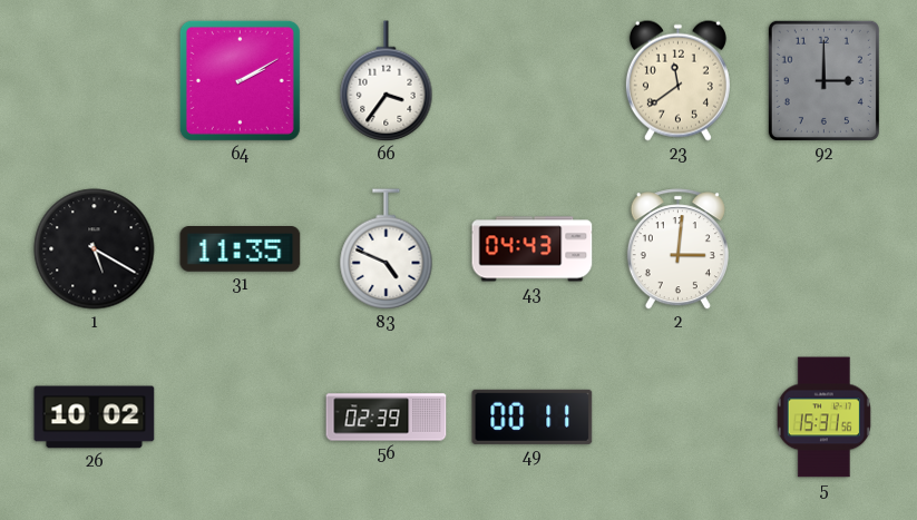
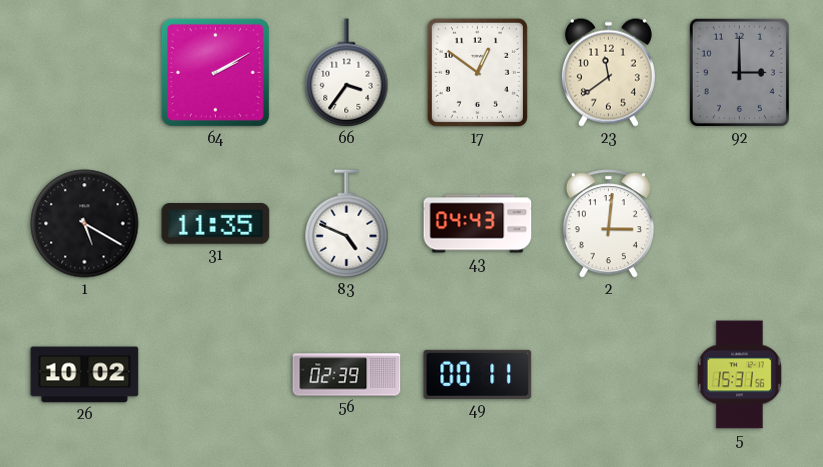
17: none -> 12:51
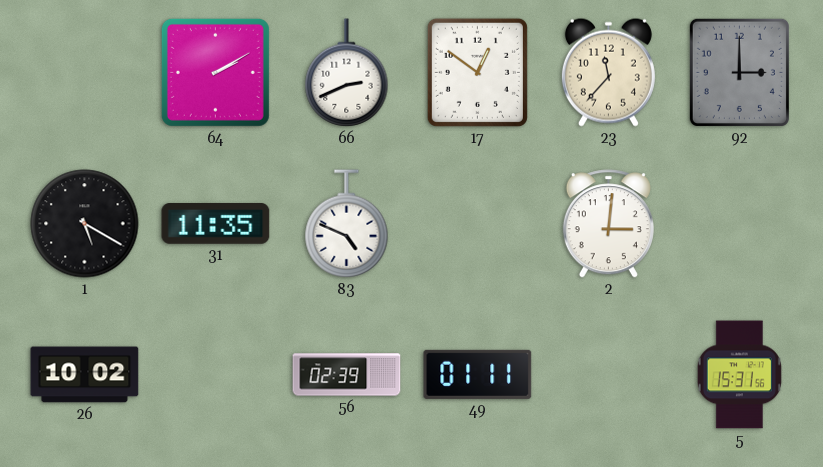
66: 3:36 -> 2:41
23: 11:39 -> 11:37
43: 04:43 -> none
49: 00:11 -> 01:11
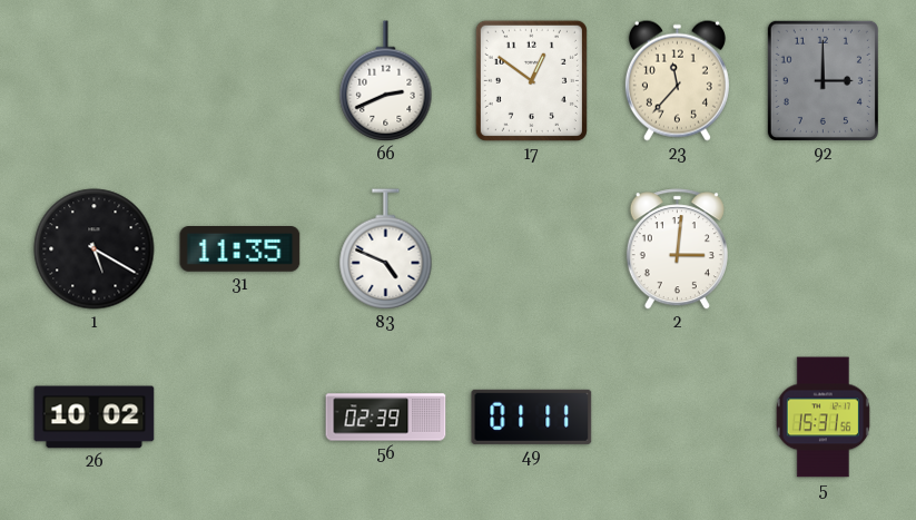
64: 2:10 -> none
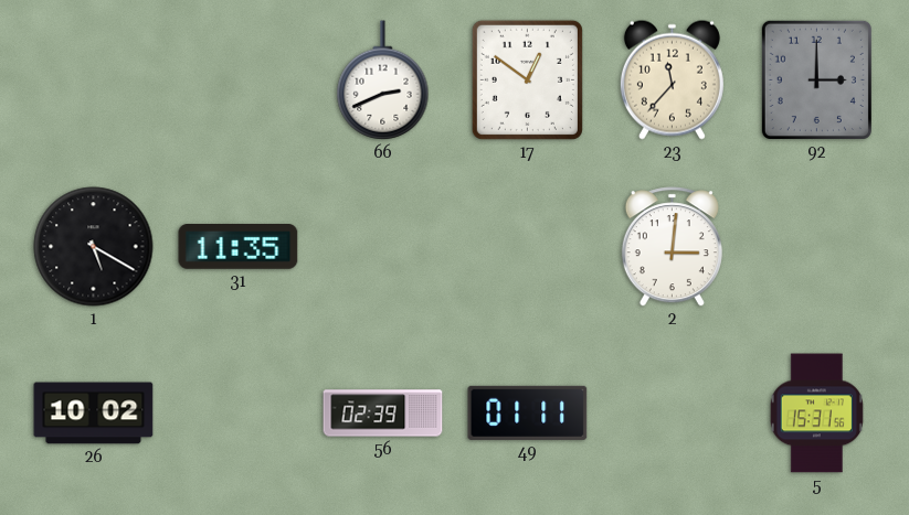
83: 4:49 -> none
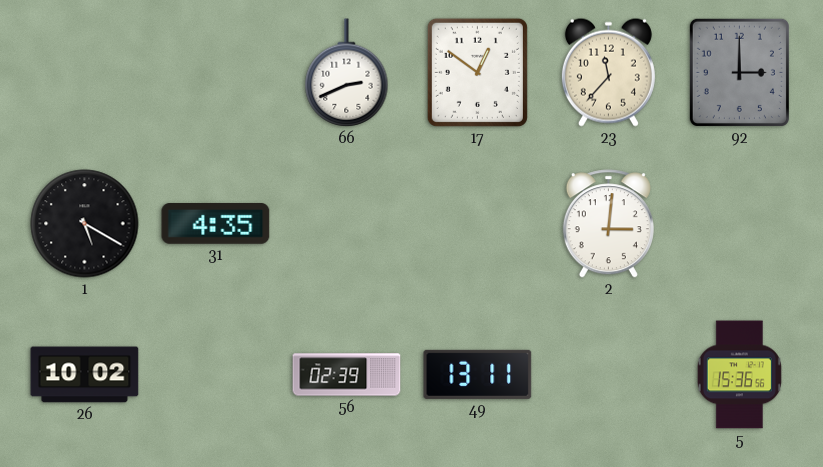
31: 11:35 -> 4:35
49: 01:11 -> 13:11
5: 15:31 -> 15:36
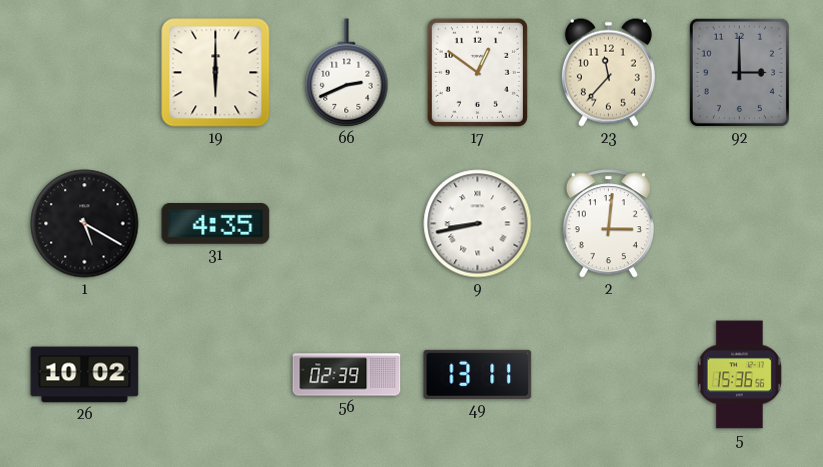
19: none -> 6:00
9: none -> 8:43
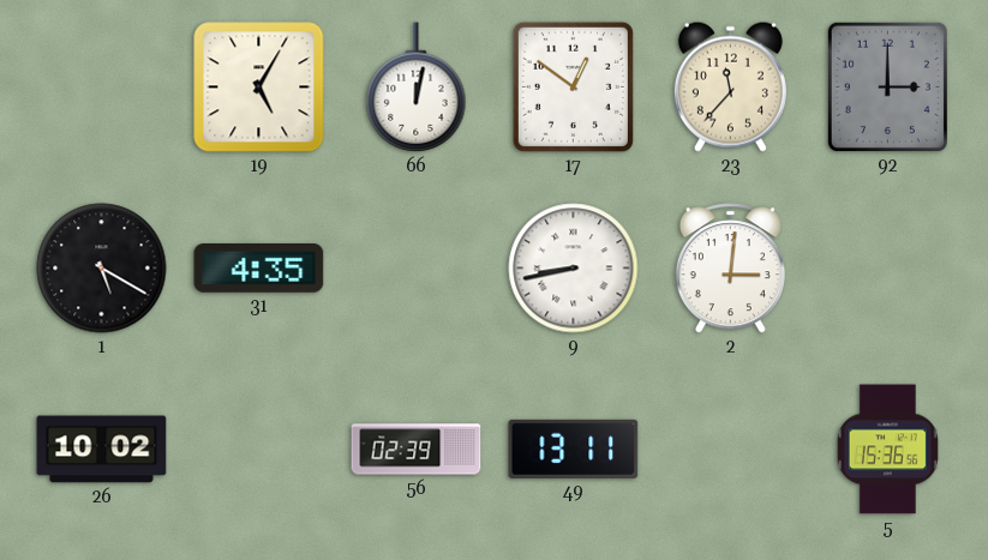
19: 6:00 -> 5:05
66: 2:41 -> 12:02
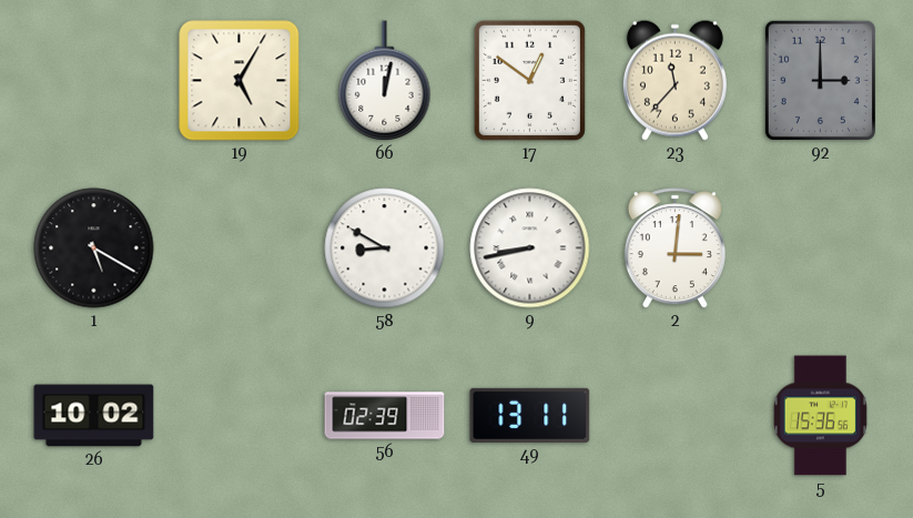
31: 4:35 -> none
58: none -> 8:50
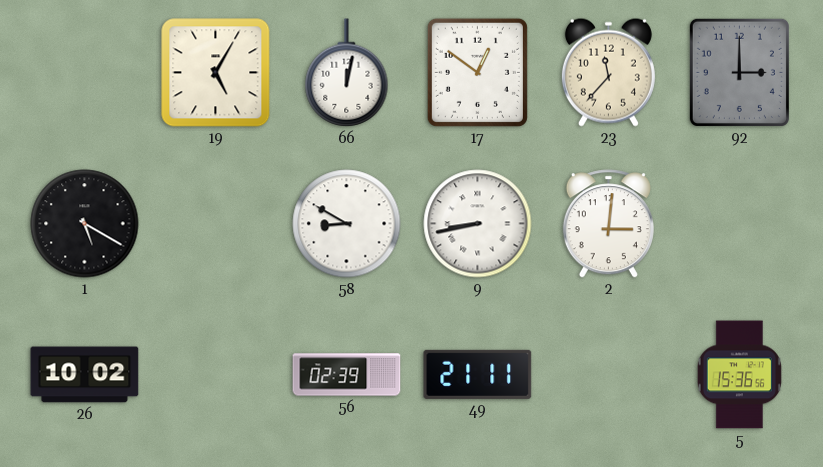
49: 13:11 -> 21:11
